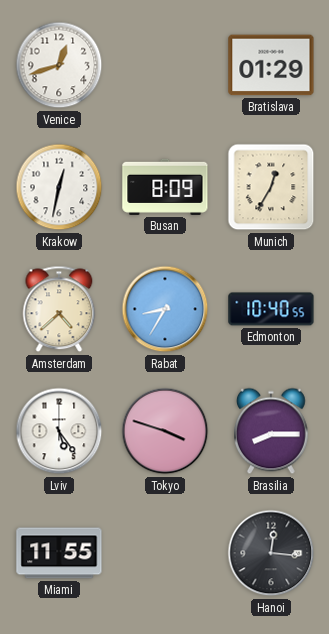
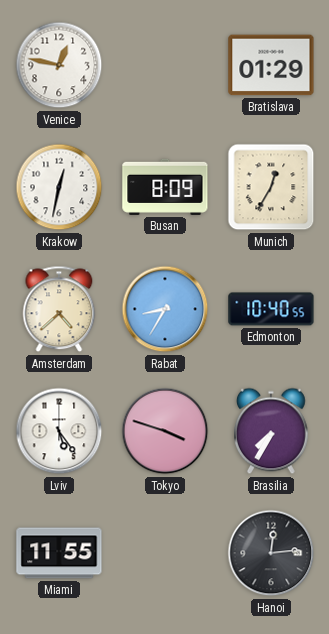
Venice: 12:42 -> 12:47
Brasilia: 8:15 -> 7:35
Hanoi: 12:16 -> 12:14
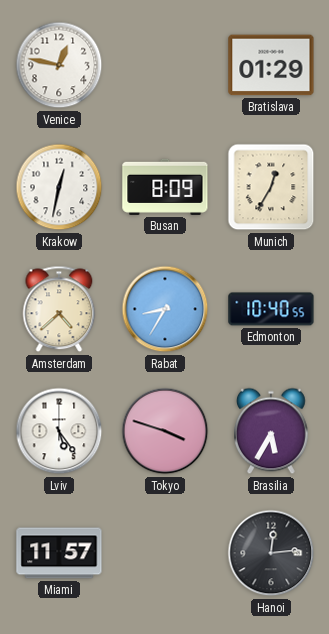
Brasilia: 7:35 -> 5:35
Miami: 11:55 -> 11:57
